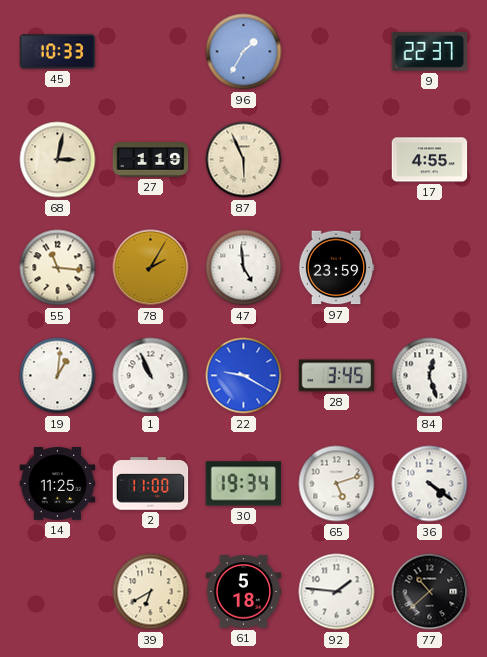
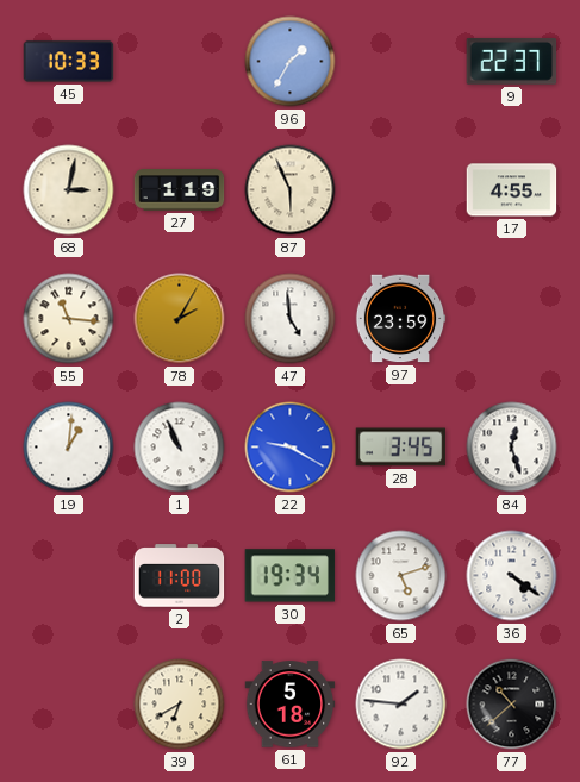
14: 11:25 -> none
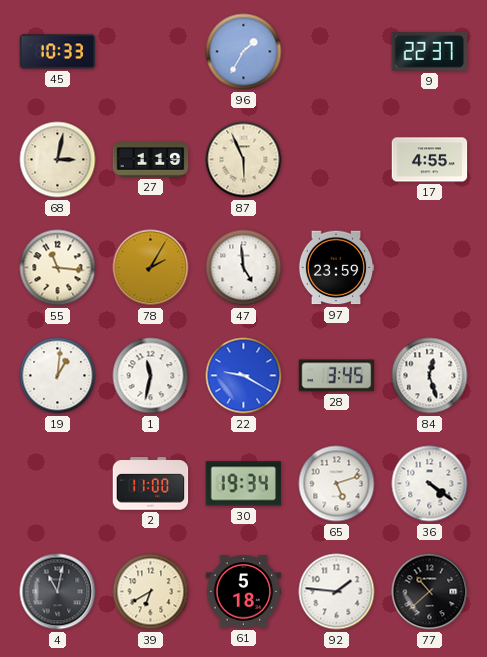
1: 10:56 -> 11:32
4: none -> 11:02
